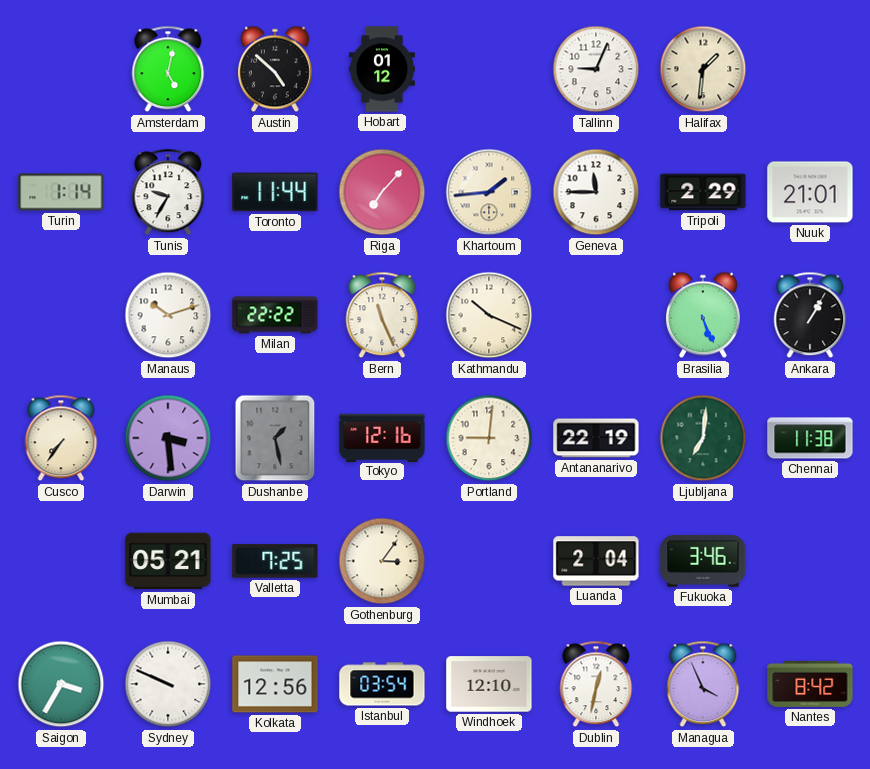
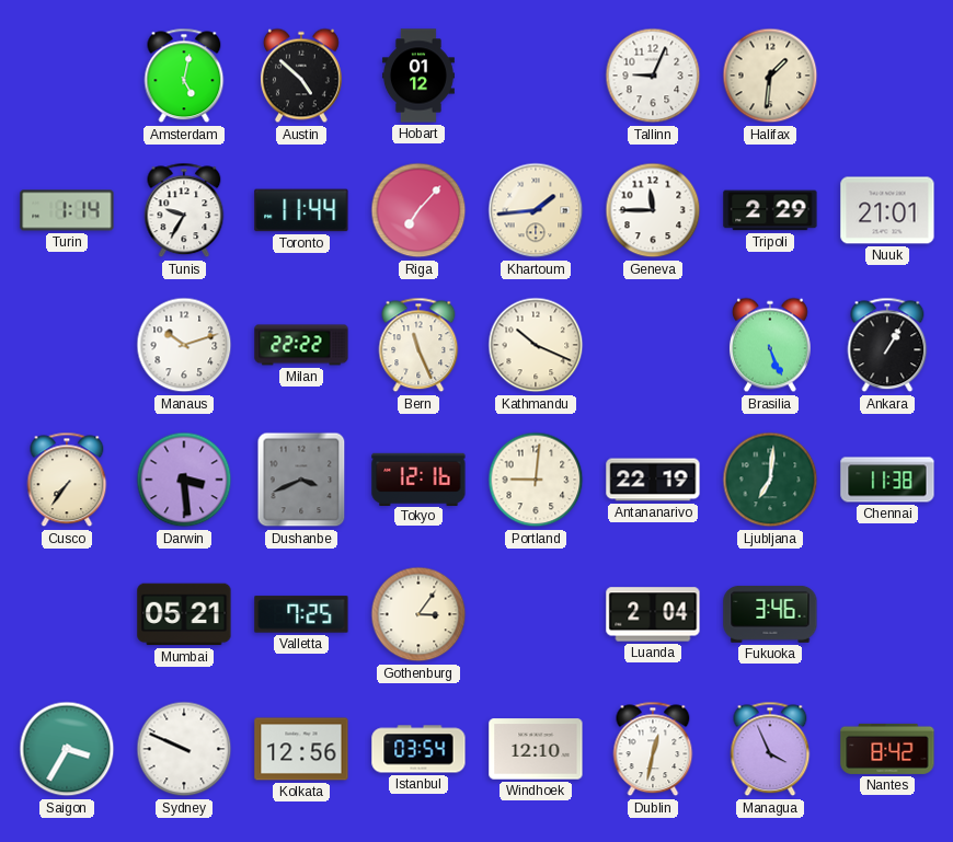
Dushanbe: 1:28 -> 3:41
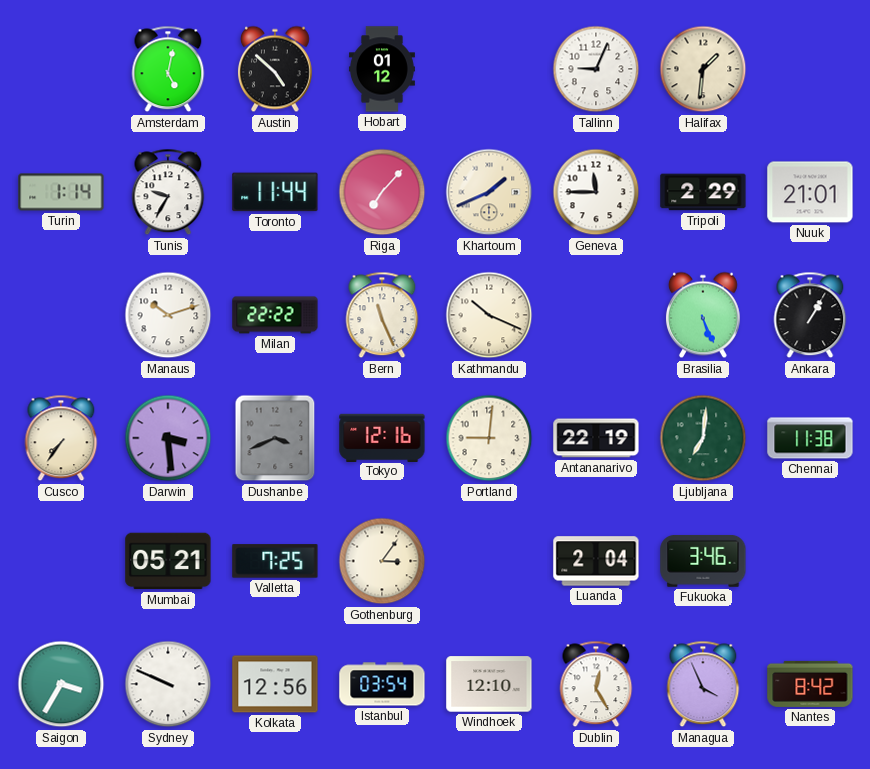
Khartoum: 1:44 -> 1:41
Dublin: 12:32 -> 12:25
